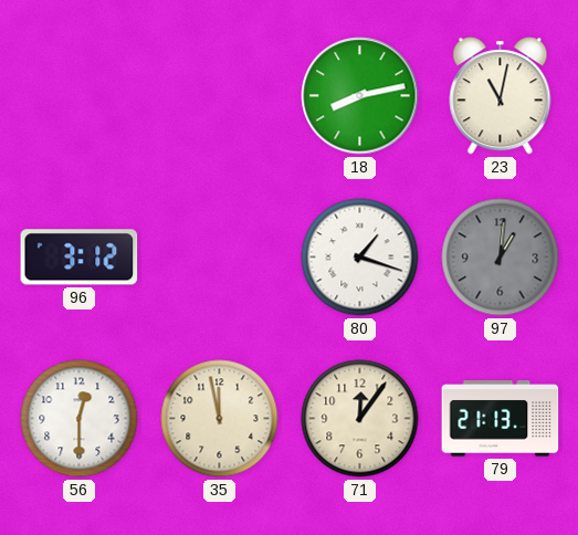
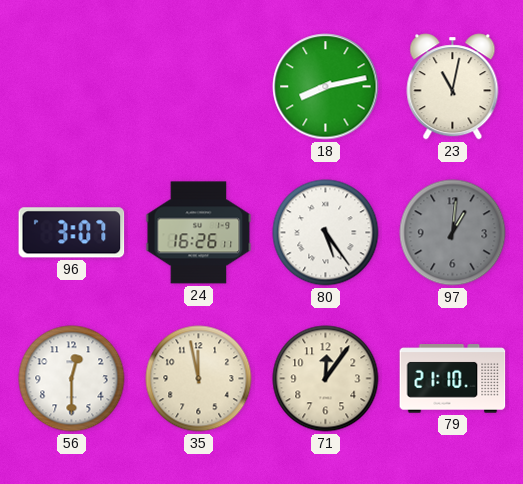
96: 3:12 -> 3:07
24: none -> 16:26
80: 1:18 -> 5:24
79: 21:13 -> 21:10
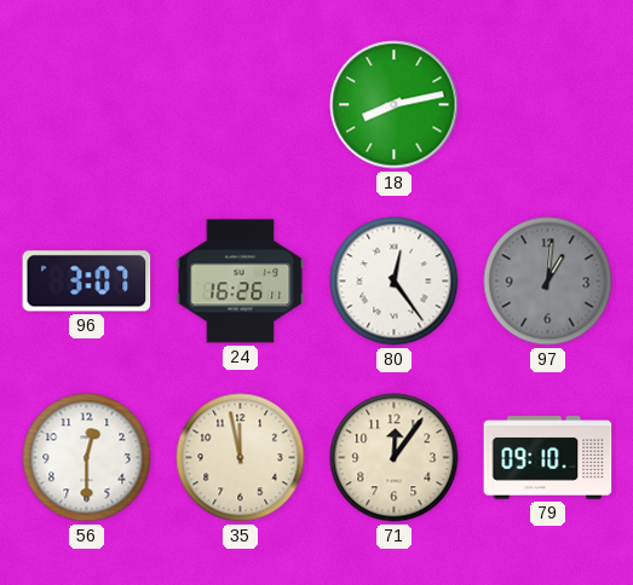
23: 11:02 -> none
80: 5:24 -> 12:24
79: 21:10 -> 09:10
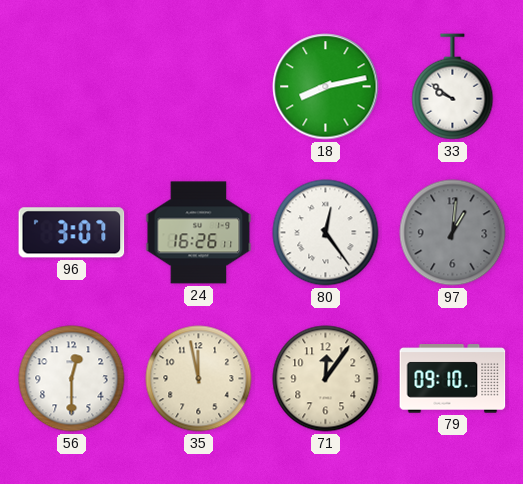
33: none -> 9:51
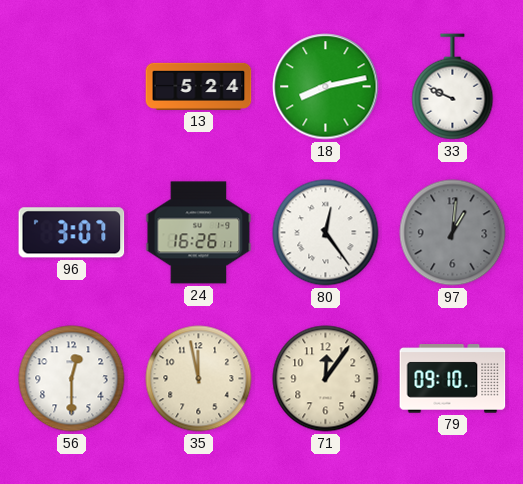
13: none -> 5:24
33: 9:51 -> 9:49
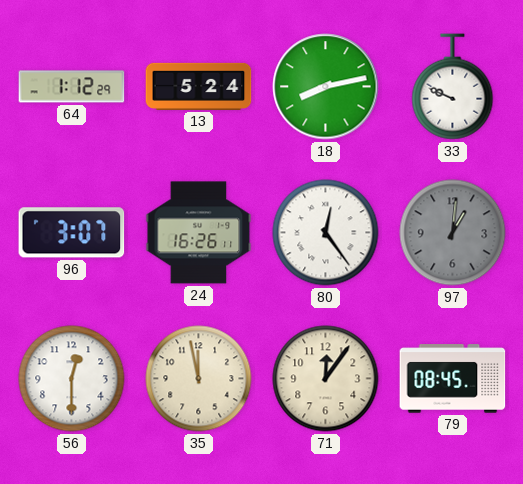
64: none -> 1:12
79: 09:10 -> 08:45
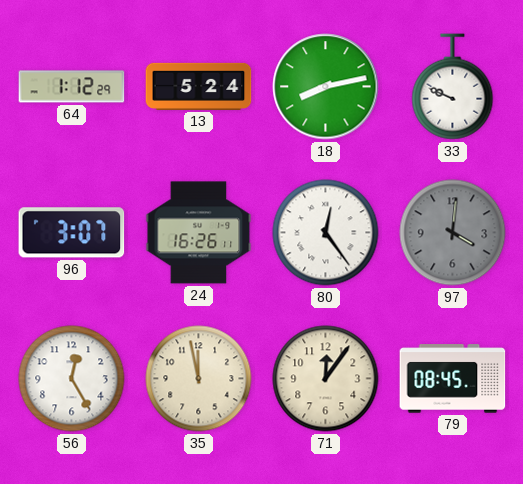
97: 1:01 -> 4:01
56: 12:30 -> 12:25
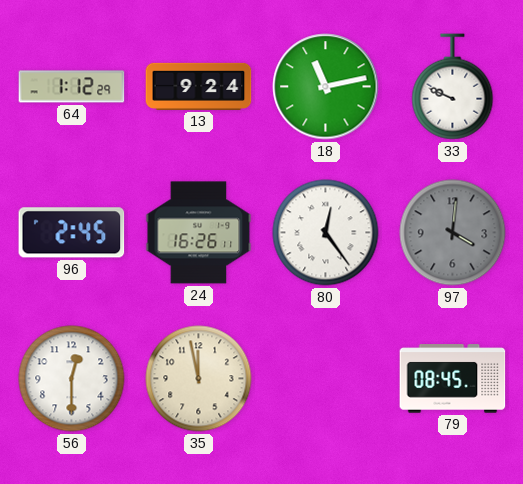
13: 5:24 -> 9:24
18: 8:13 -> 11:13
96: 3:07 -> 2:45
56: 12:25 -> 12:30
71: 12:06 -> none
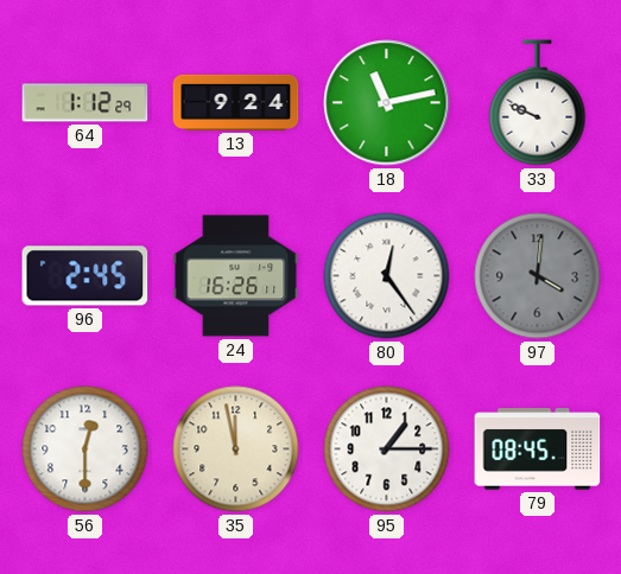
95: none -> 1:15
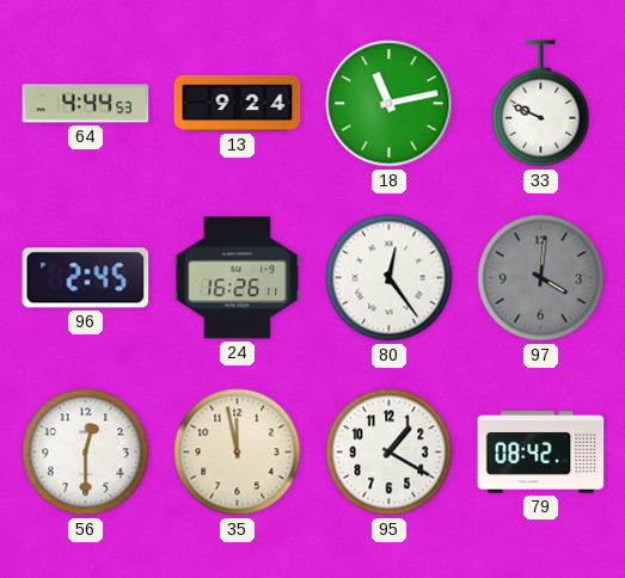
64: 1:12 -> 4:44
95: 1:15 -> 1:20
79: 08:45 -> 08:42
